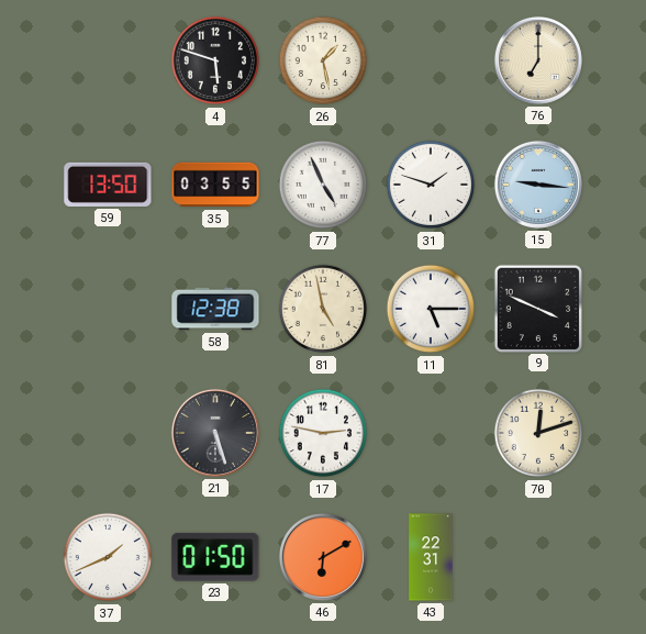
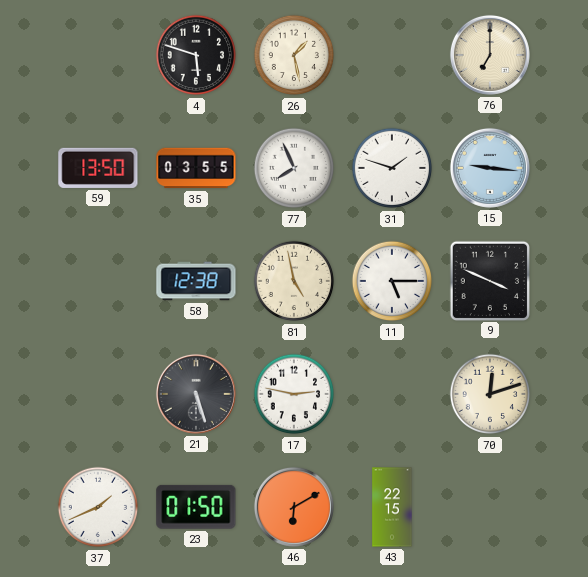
77: 4:56 -> 7:56
43: 22:31 -> 22:15
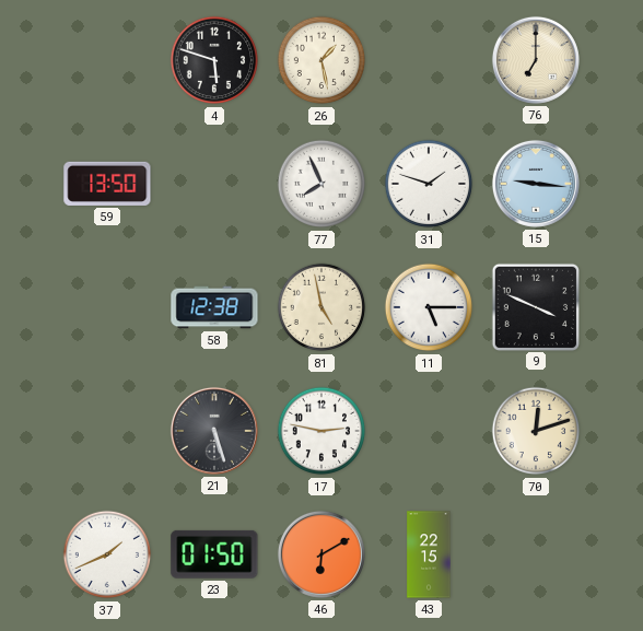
35: 03:55 -> none
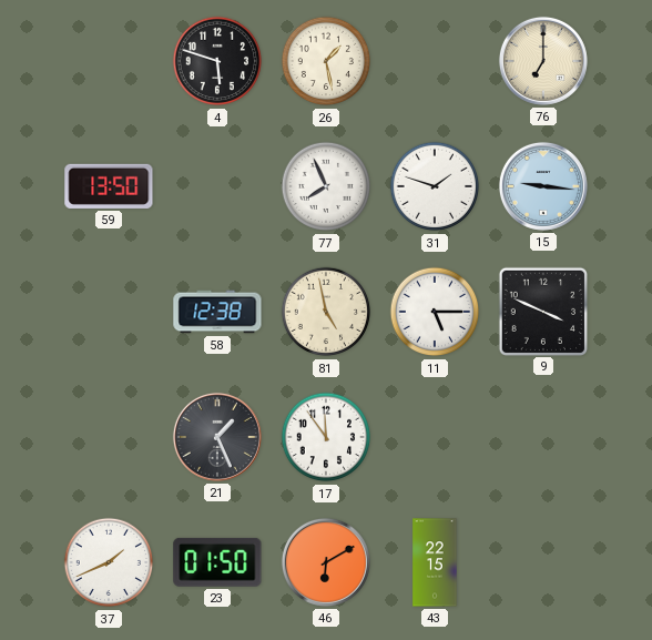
21: 5:27 -> 1:26
17: 2:47 -> 11:54
70: 12:12 -> none
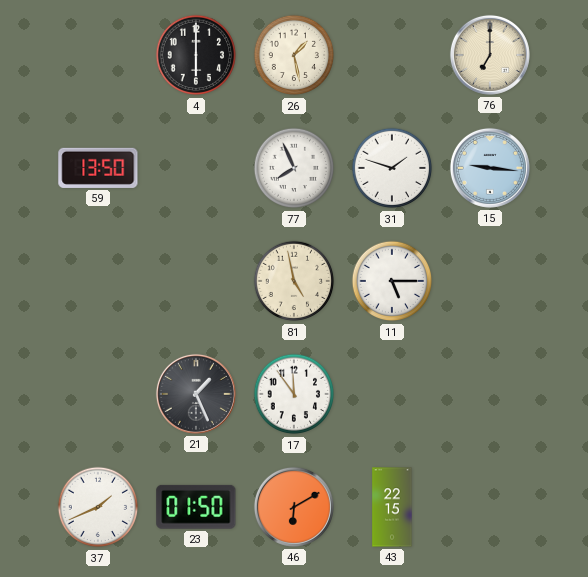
4: 5:48 -> 6:00
58: 12:38 -> none
9: 3:49 -> none
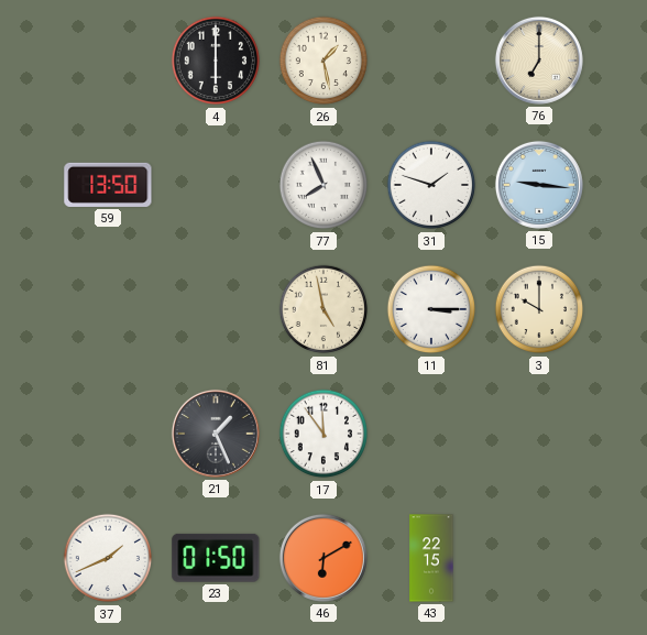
11: 5:15 -> 3:15
3: none -> 10:00
